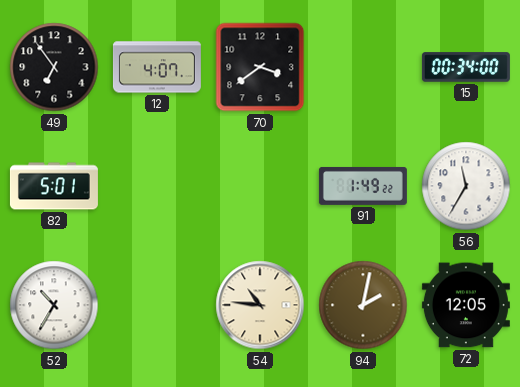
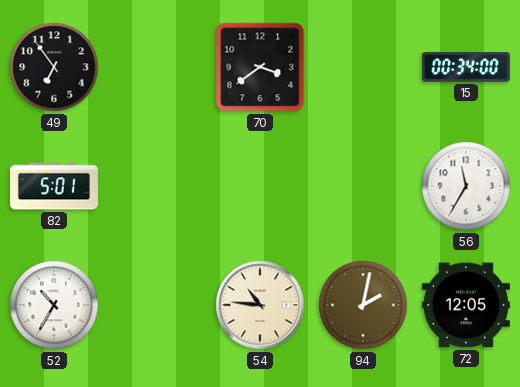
12: 4:07 -> none
91: 1:49 -> none
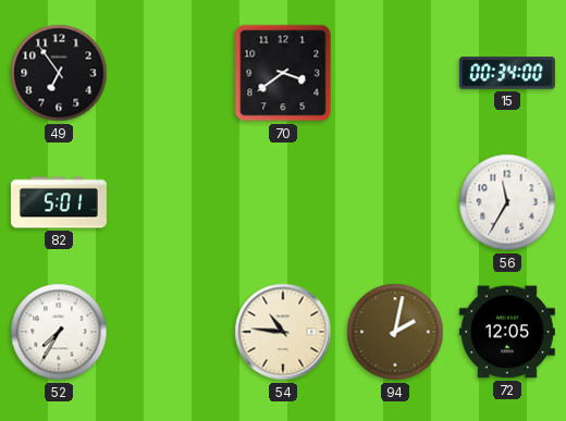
52: 10:35 -> 7:35
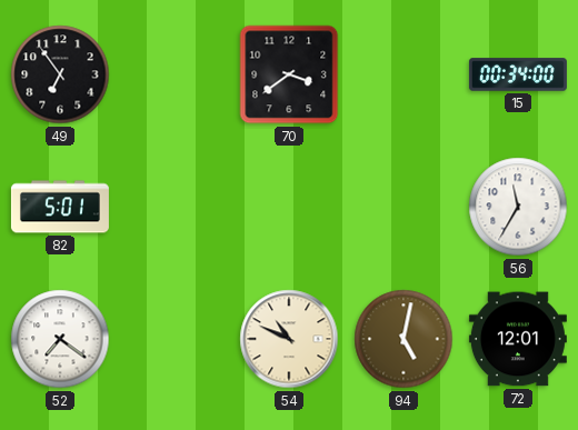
52: 7:35 -> 7:21
54: 10:46 -> 10:49
94: 2:02 -> 5:02
72: 12:05 -> 12:01
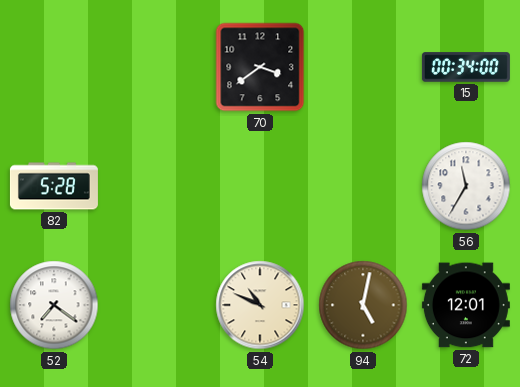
49: 6:54 -> none
82: 5:01 -> 5:28
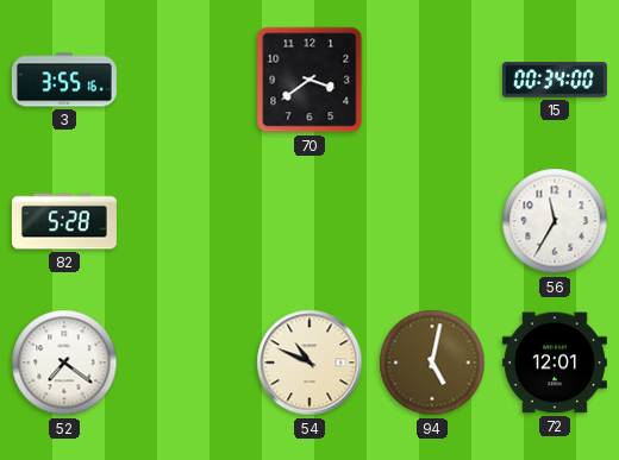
3: none -> 3:55
